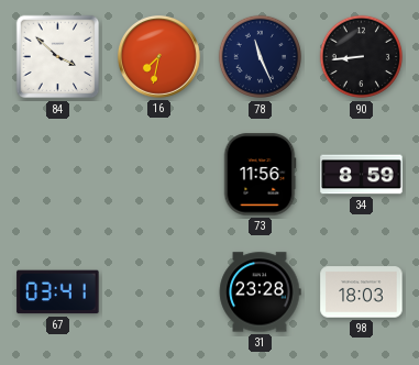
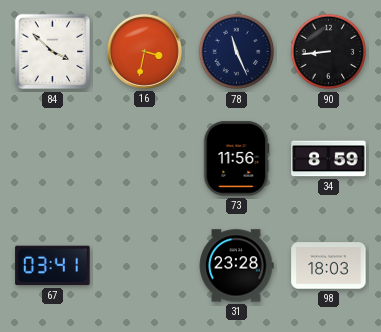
16: 7:32 -> 3:32
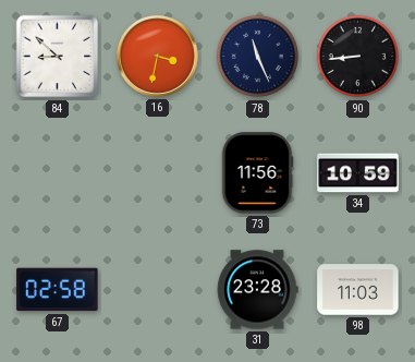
84: 3:52 -> 8:52
34: 8:59 -> 10:59
67: 03:41 -> 02:58
98: 18:03 -> 11:03
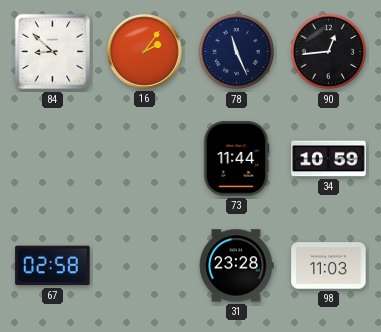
16: 3:32 -> 2:06
90: 8:44 -> 12:44
73: 11:56 -> 11:44
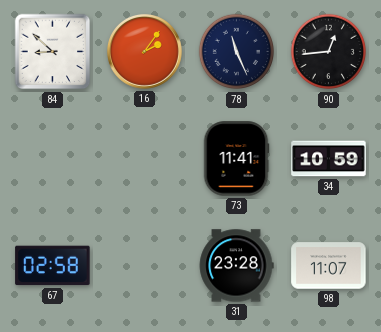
73: 11:44 -> 11:41
98: 11:03 -> 11:07
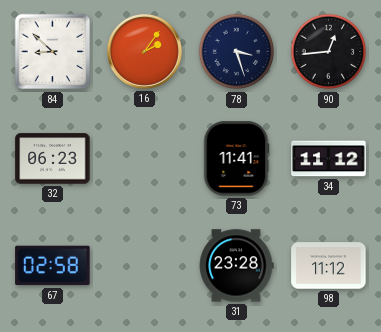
78: 11:26 -> 3:27
32: none -> 06:23
34: 10:59 -> 11:12
98: 11:07 -> 11:12
